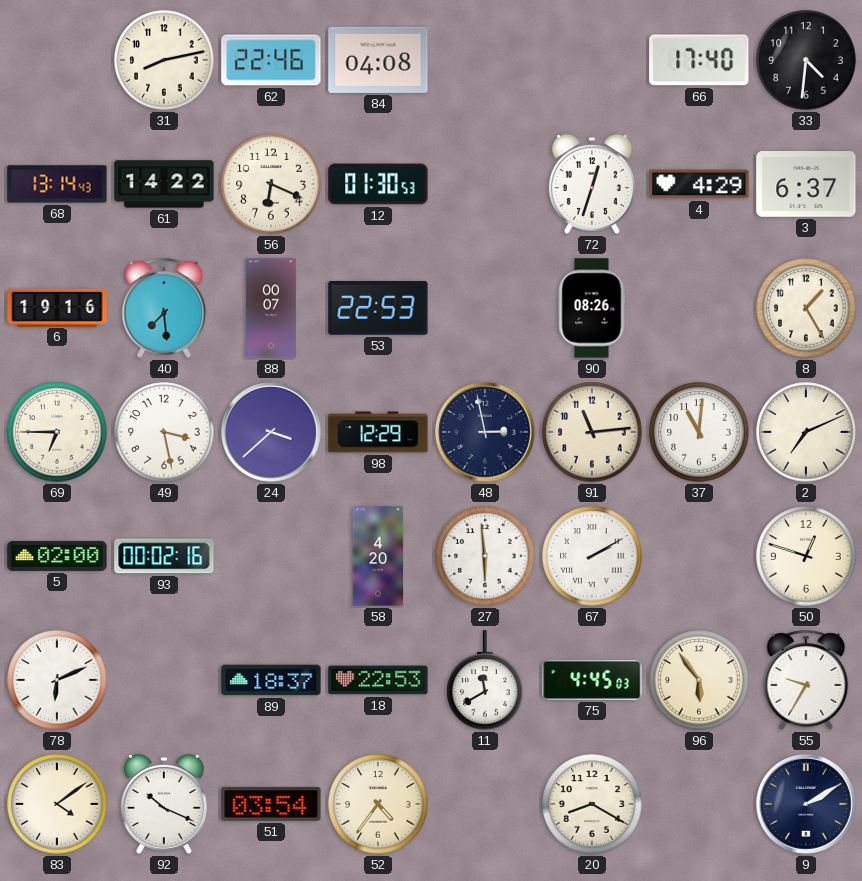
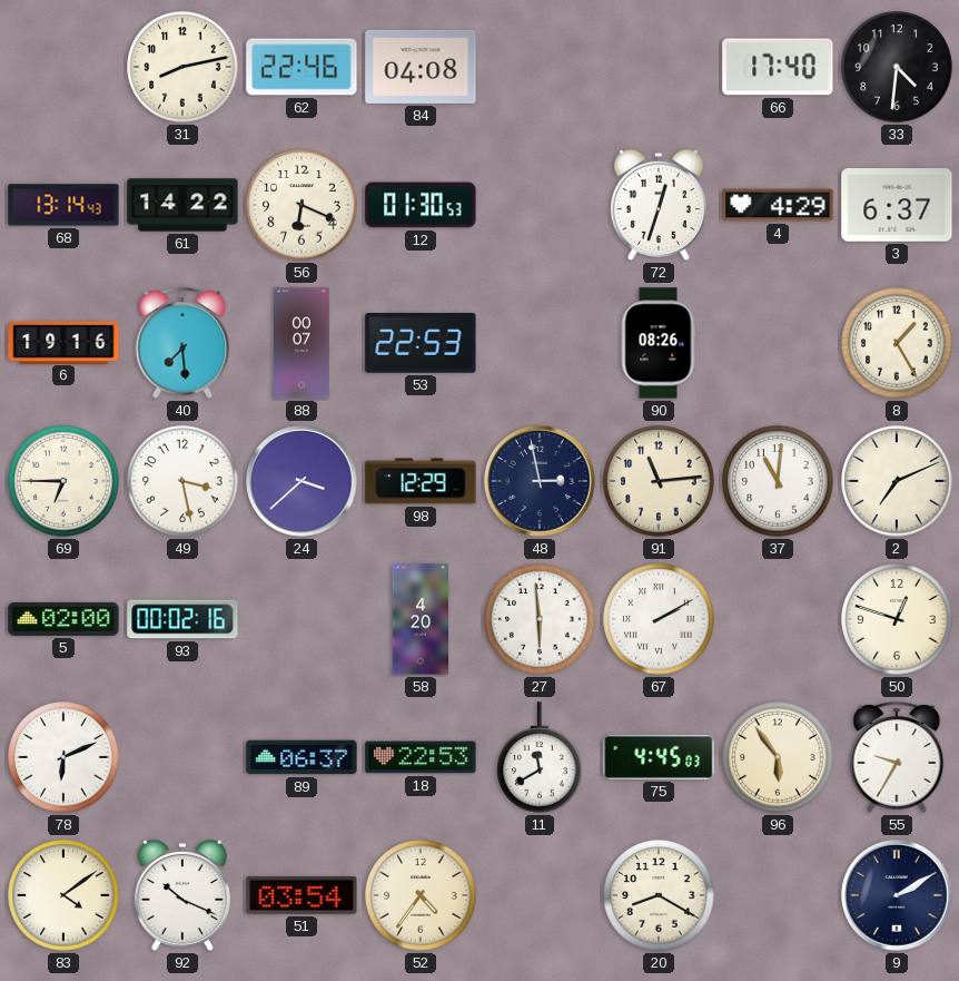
89: 18:37 -> 06:37
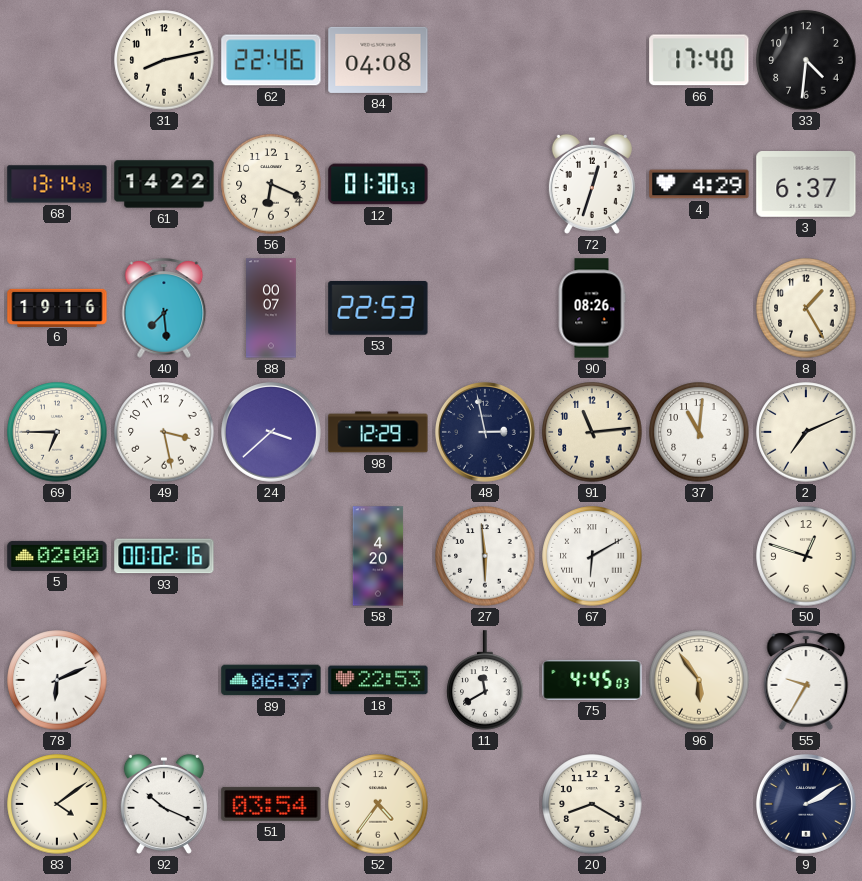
67: 2:10 -> 6:10
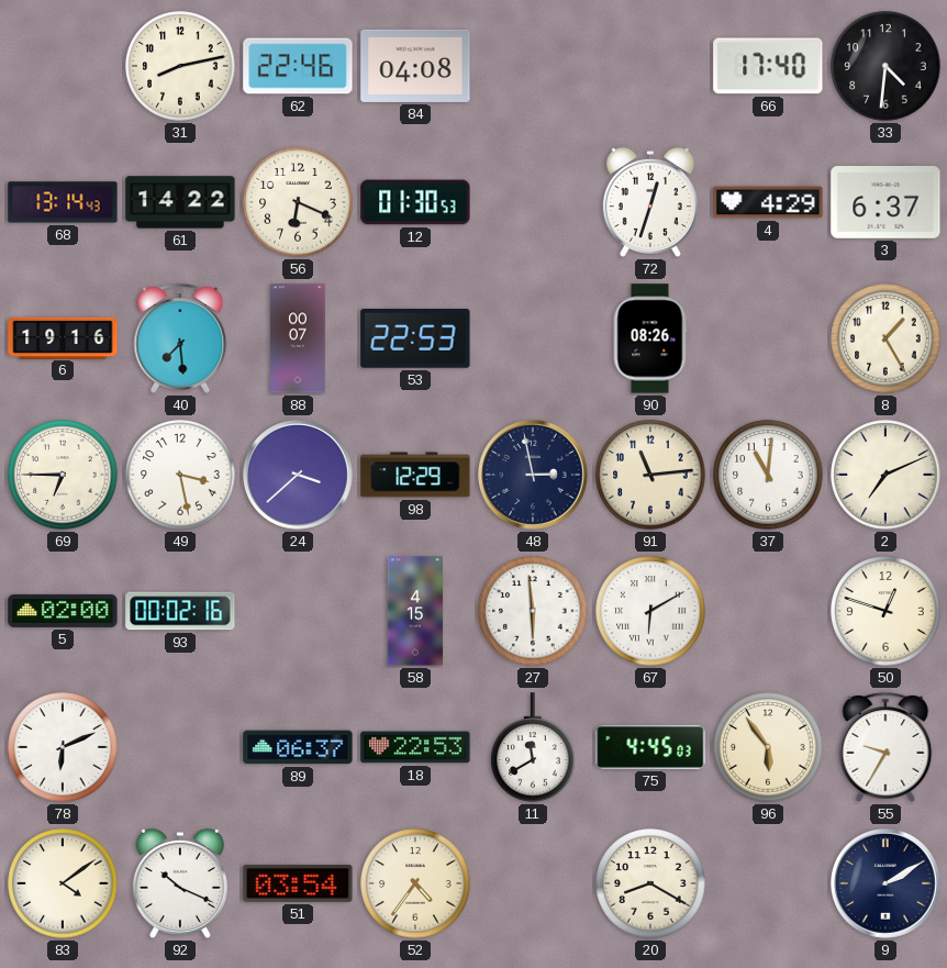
58: 4:20 -> 4:15
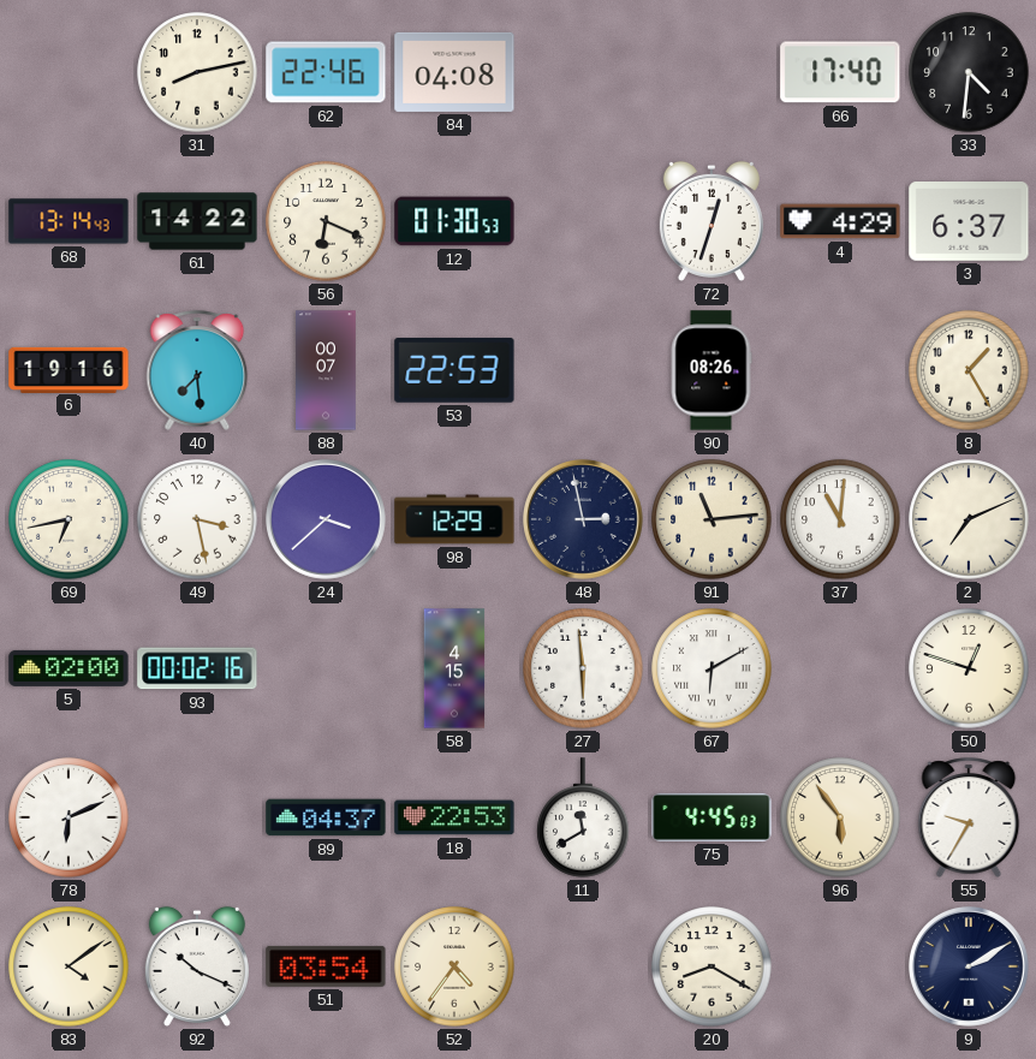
69: 6:45 -> 6:43
89: 06:37 -> 04:37
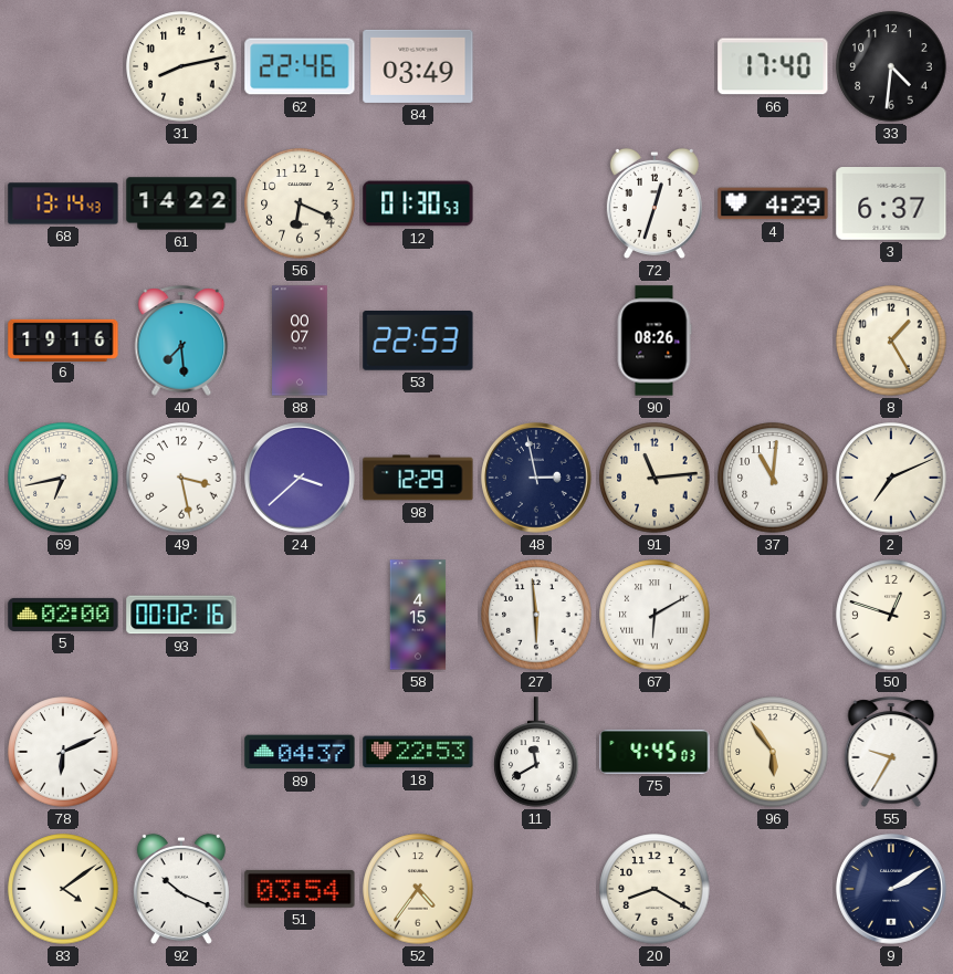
84: 04:08 -> 03:49
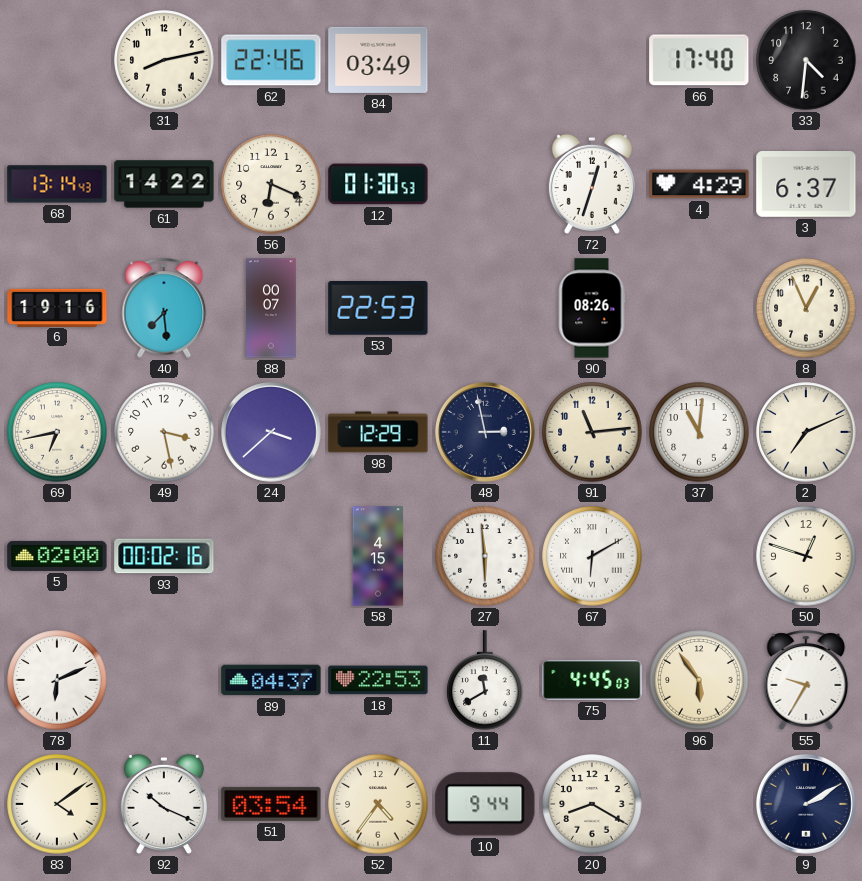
8: 1:25 -> 12:56
10: none -> 9:44
